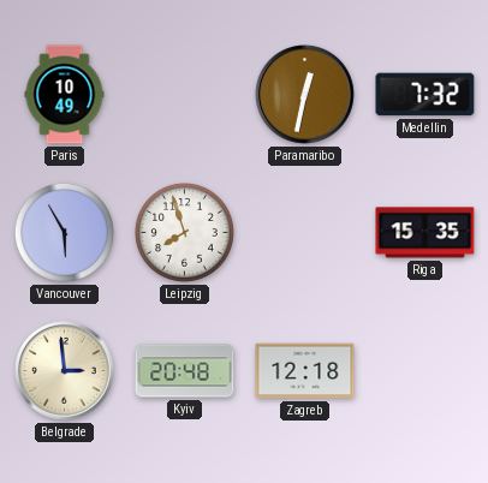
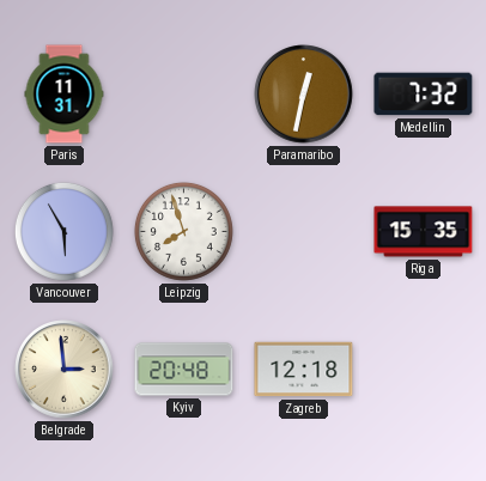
Paris: 10:49 -> 11:31
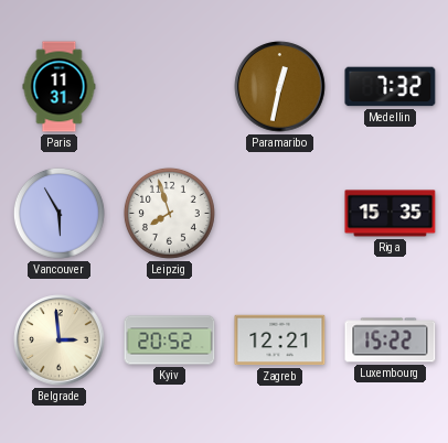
Kyiv: 20:48 -> 20:52
Zagreb: 12:18 -> 12:21
Luxembourg: none -> 15:22
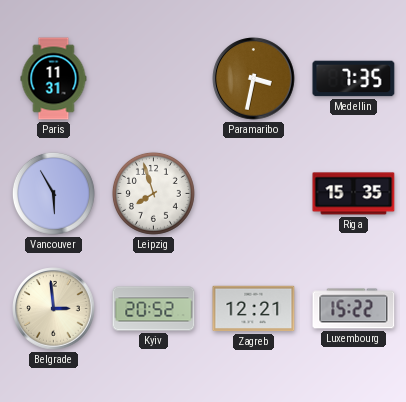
Paramaribo: 12:32 -> 3:32
Medellin: 7:32 -> 7:35
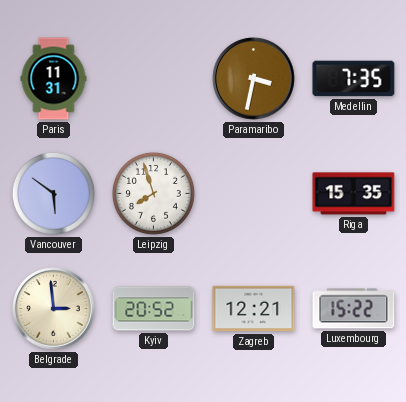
Vancouver: 5:55 -> 5:51
